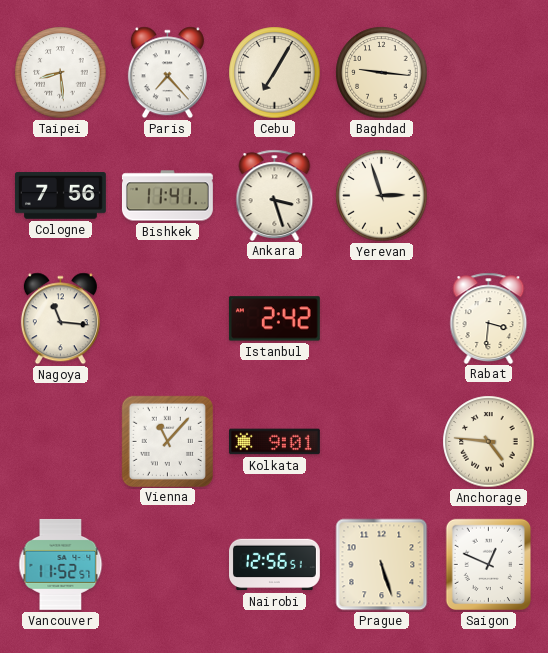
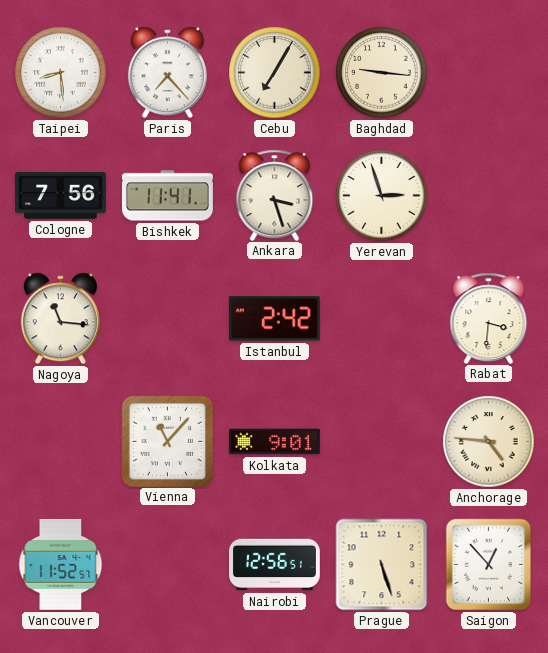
Saigon: 12:49 -> 12:53
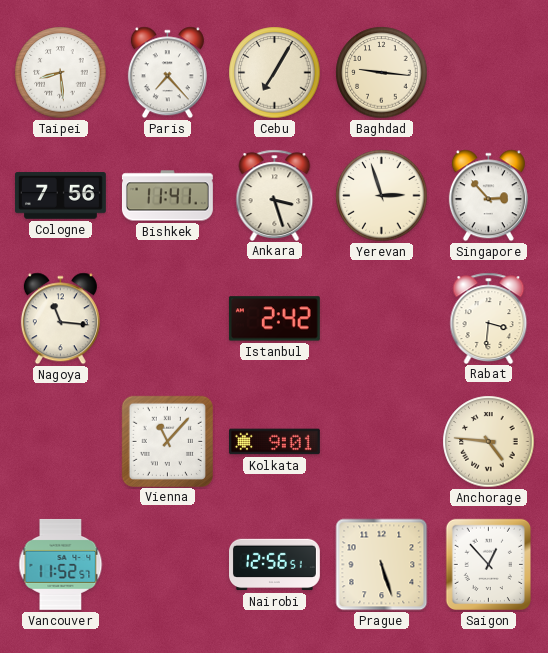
Singapore: none -> 2:53
